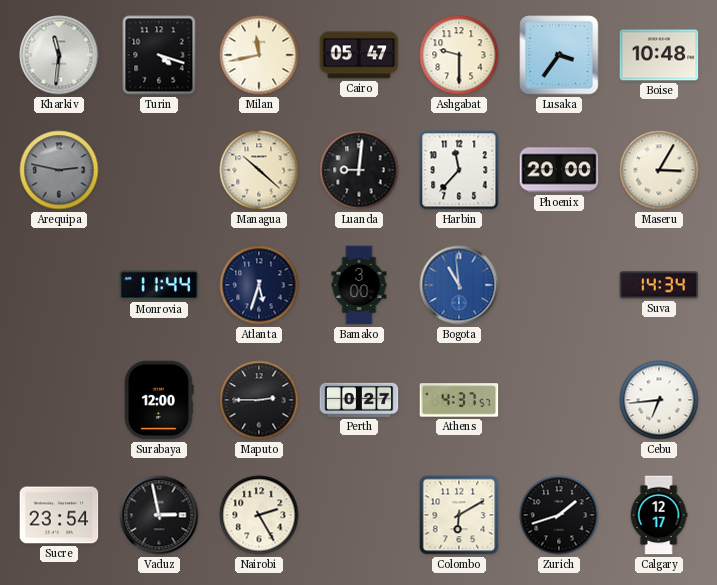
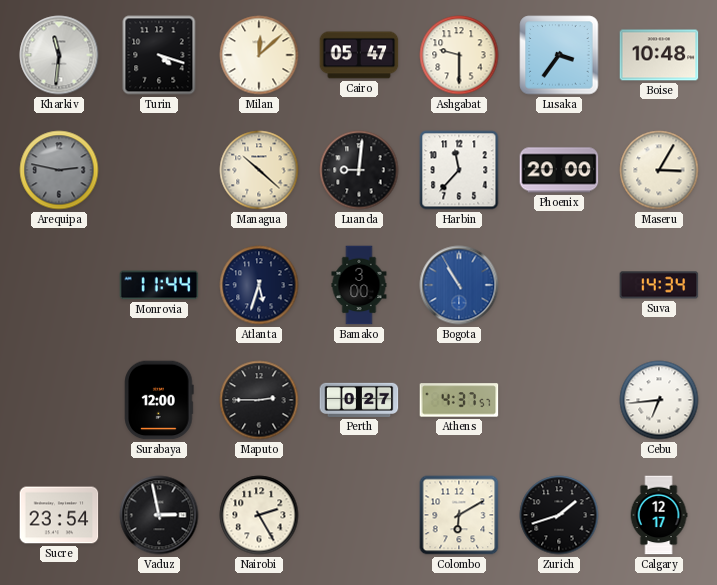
Milan: 11:43 -> 12:08
Bogota: 10:59 -> 10:55
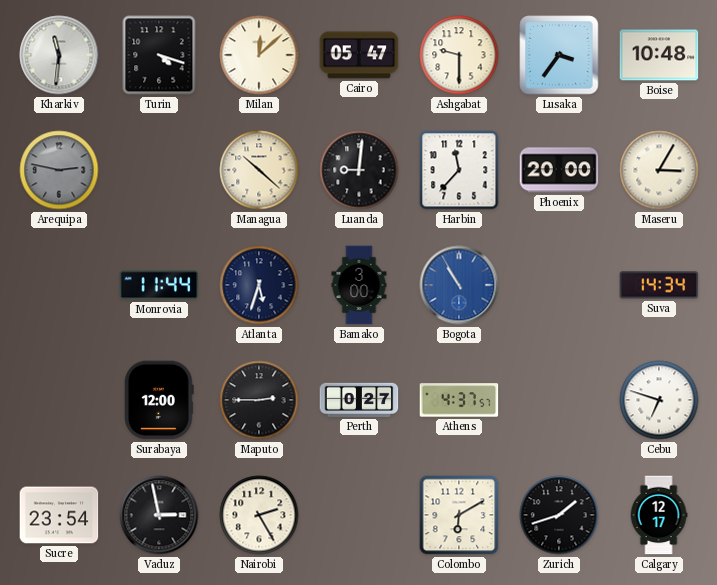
Cebu: 6:44 -> 6:48
